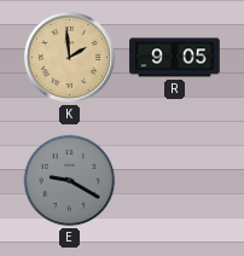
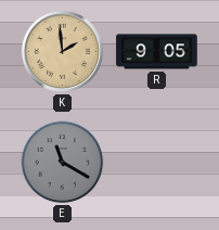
E: 9:20 -> 11:20
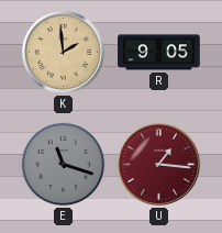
E: 11:20 -> 11:18
U: none -> 1:16
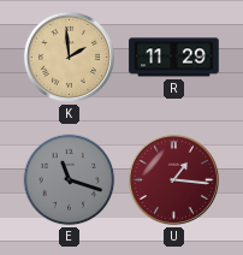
R: 9:05 -> 11:29
